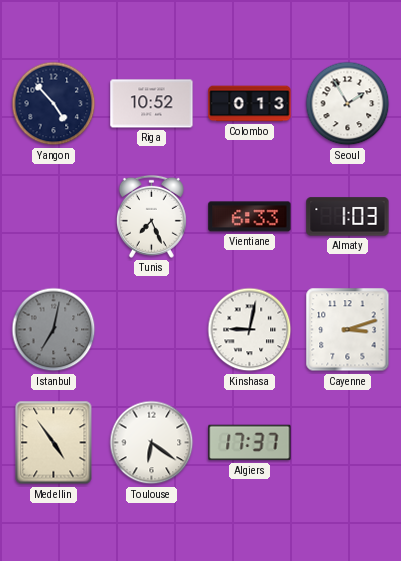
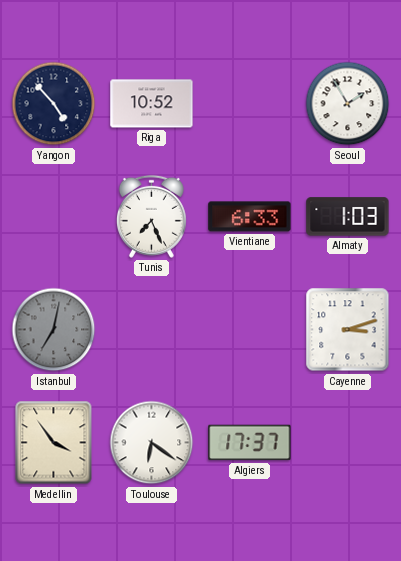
Colombo: 0:13 -> none
Kinshasa: 9:02 -> none
Medellin: 4:54 -> 3:54
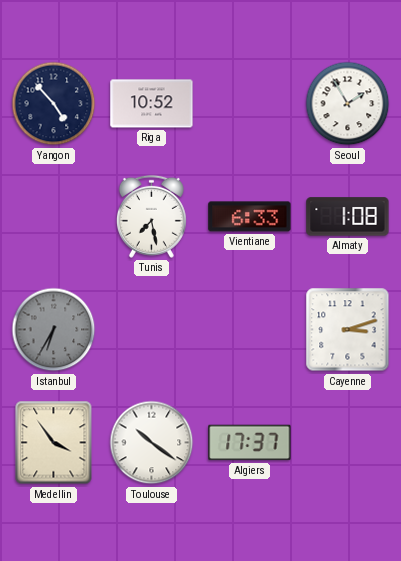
Tunis: 7:26 -> 7:28
Almaty: 1:03 -> 1:08
Istanbul: 7:02 -> 6:35
Toulouse: 6:21 -> 10:21
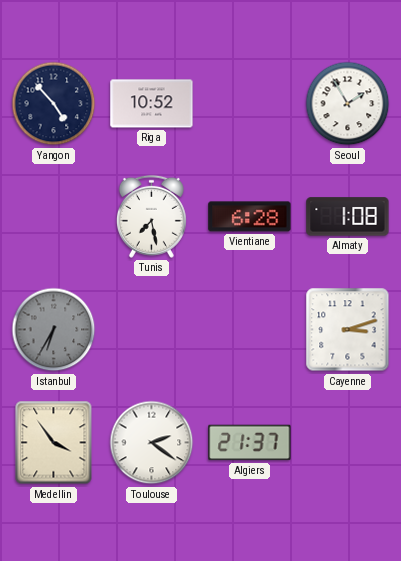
Vientiane: 6:33 -> 6:28
Toulouse: 10:21 -> 2:21
Algiers: 17:37 -> 21:37
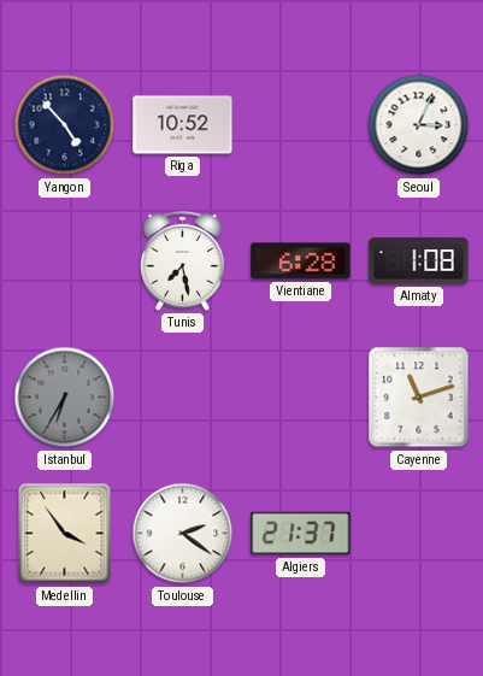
Seoul: 1:55 -> 3:04
Cayenne: 3:12 -> 11:12
